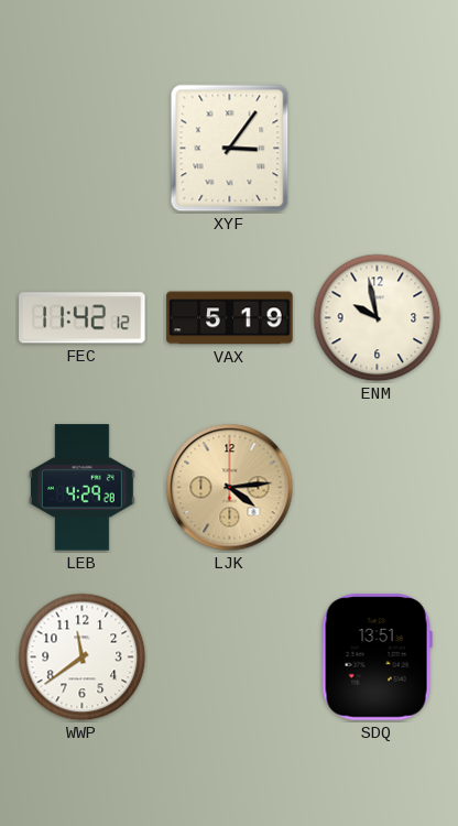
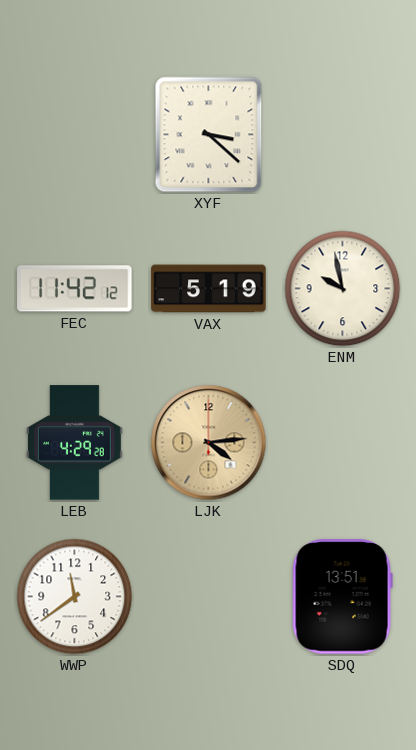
XYF: 3:06 -> 3:22
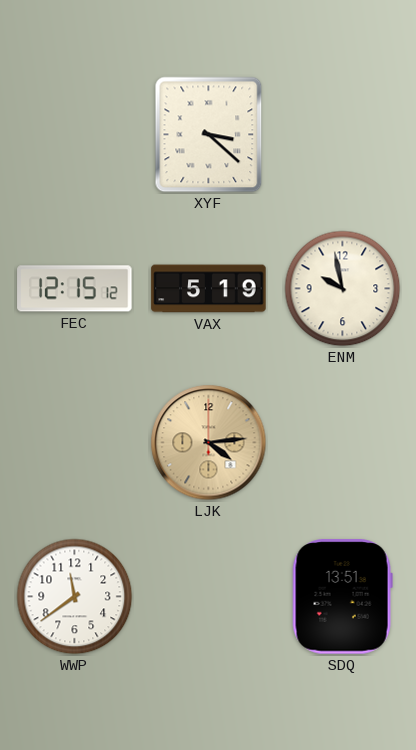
FEC: 11:42 -> 12:15
LEB: 4:29 -> none
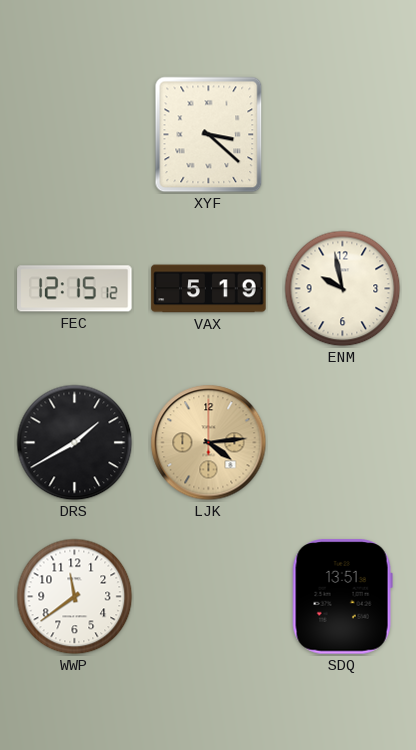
DRS: none -> 1:40
